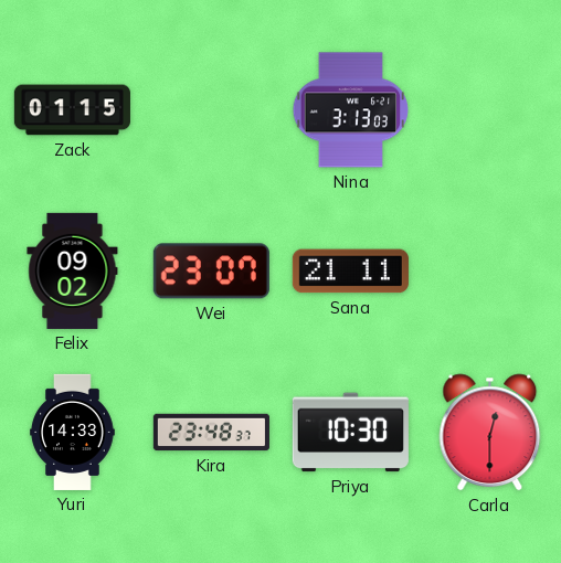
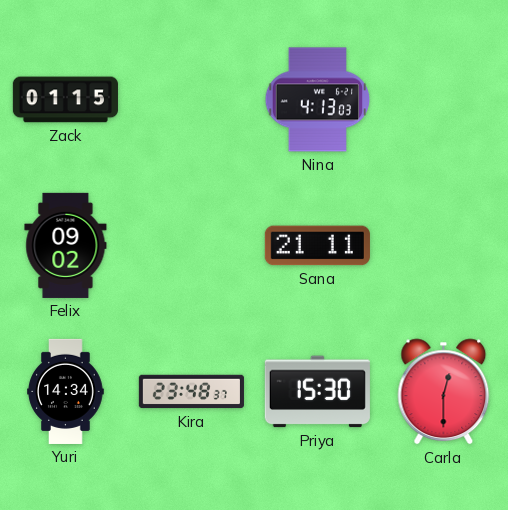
Nina: 3:13 -> 4:13
Wei: 23:07 -> none
Yuri: 14:33 -> 14:34
Priya: 10:30 -> 15:30
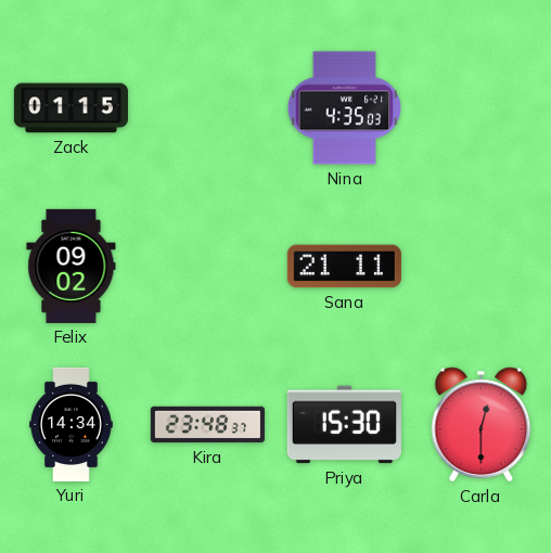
Nina: 4:13 -> 4:35
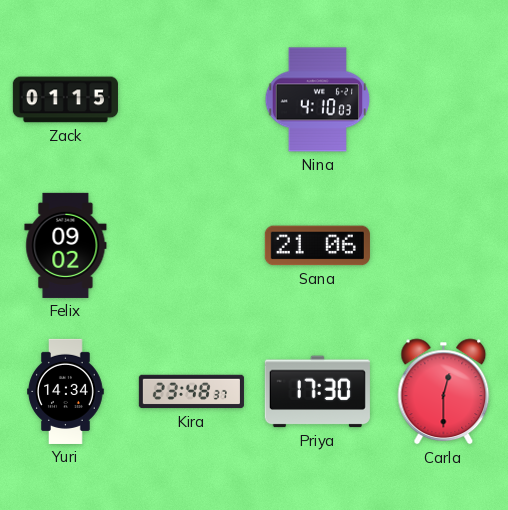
Nina: 4:35 -> 4:10
Sana: 21:11 -> 21:06
Priya: 15:30 -> 17:30
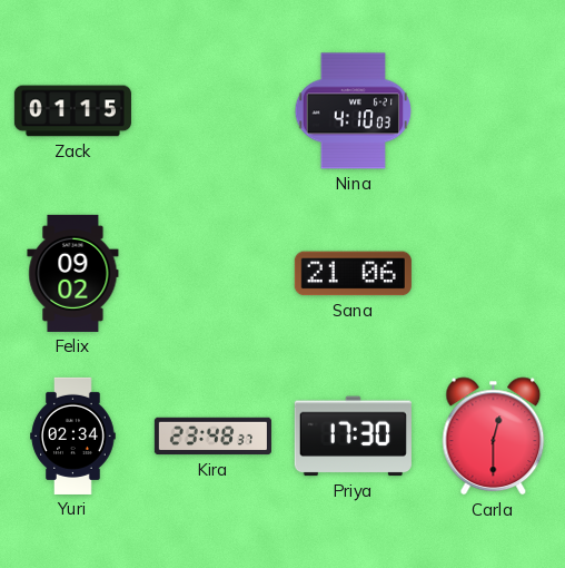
Yuri: 14:34 -> 02:34
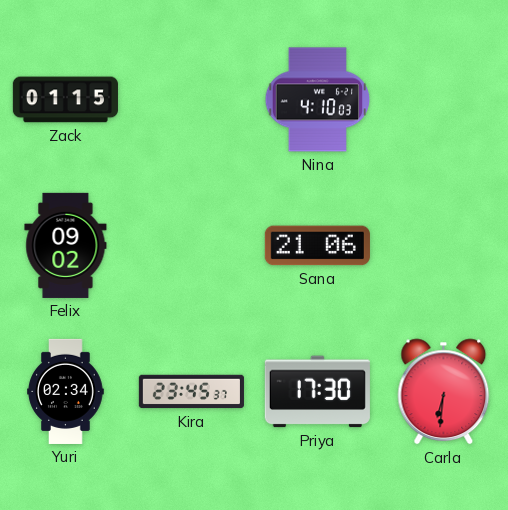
Kira: 23:48 -> 23:45
Carla: 12:30 -> 6:31
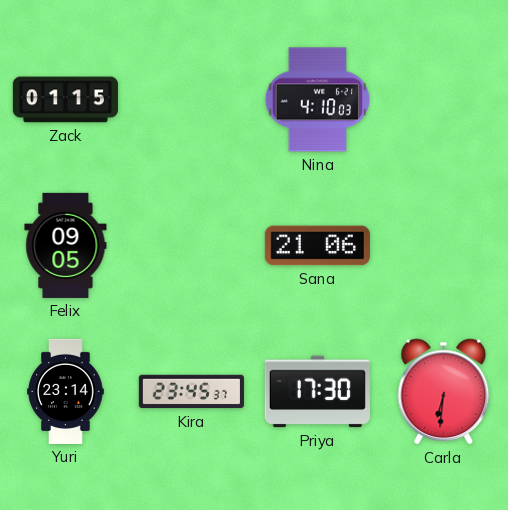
Felix: 09:02 -> 09:05
Yuri: 02:34 -> 23:14
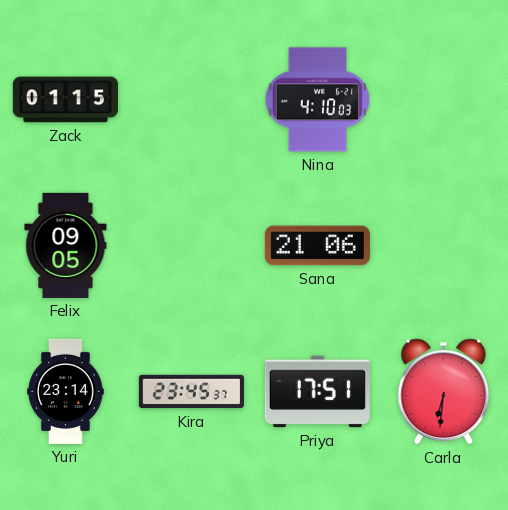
Priya: 17:30 -> 17:51
